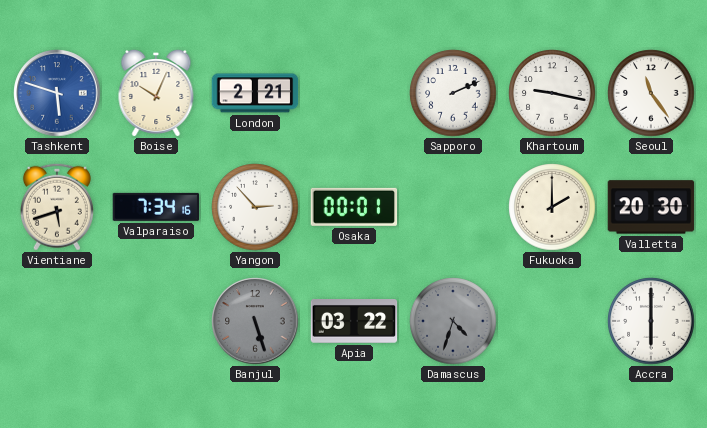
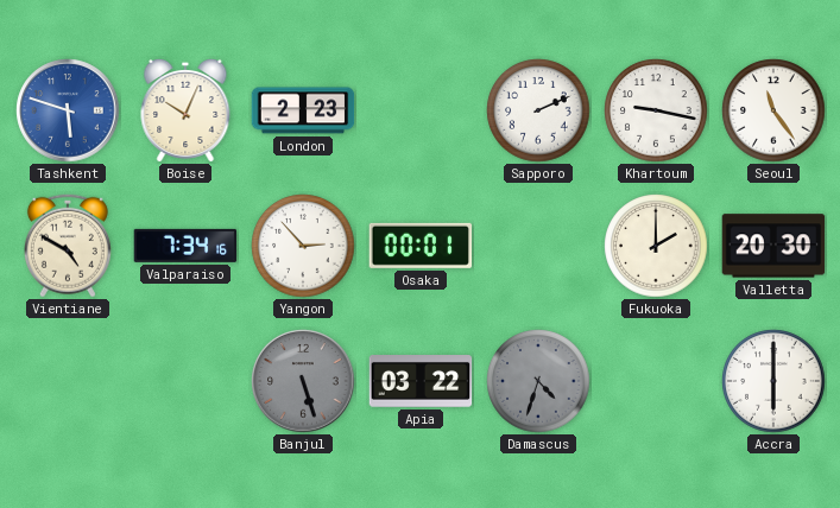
London: 2:21 -> 2:23
Vientiane: 5:42 -> 4:50
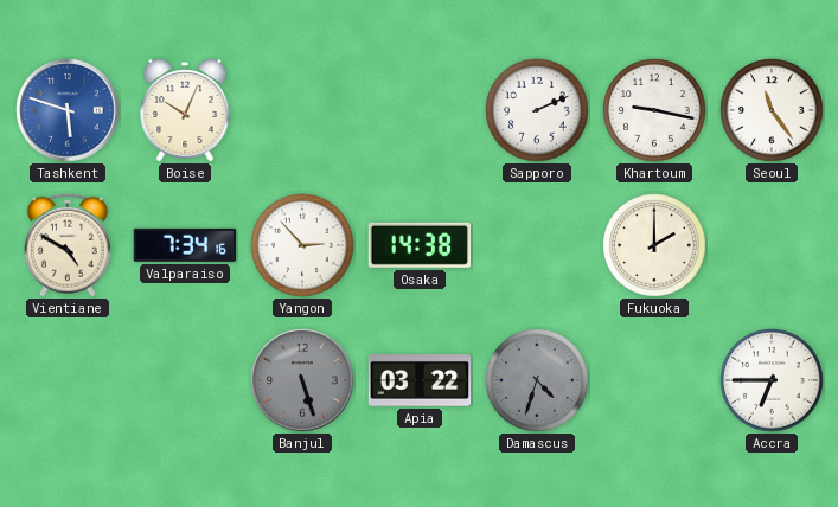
London: 2:23 -> none
Osaka: 00:01 -> 14:38
Valletta: 20:30 -> none
Accra: 6:00 -> 6:45
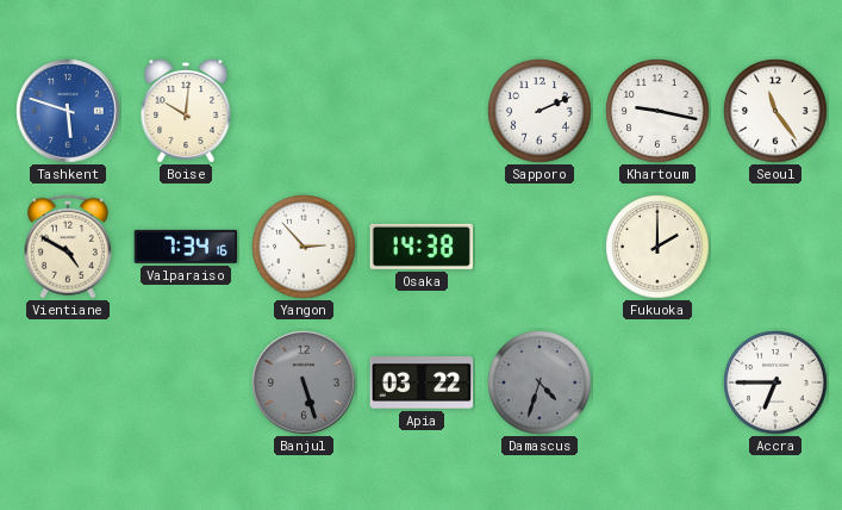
Boise: 10:04 -> 10:01
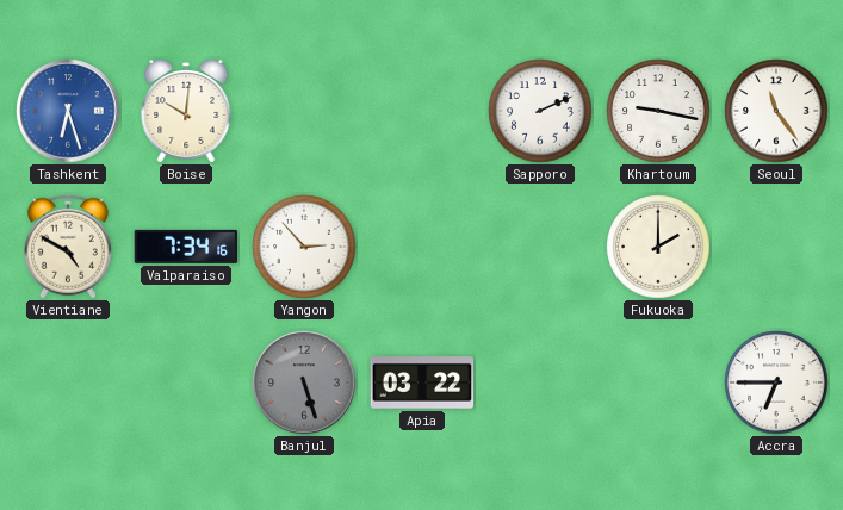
Tashkent: 5:48 -> 6:27
Osaka: 14:38 -> none
Damascus: 4:33 -> none
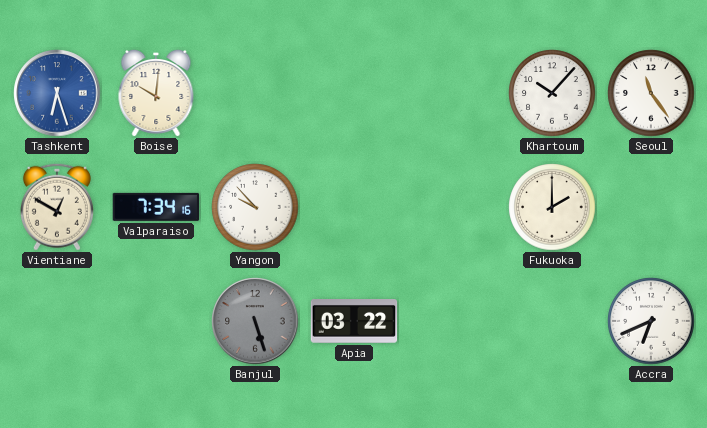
Sapporo: 2:11 -> none
Khartoum: 9:17 -> 10:07
Vientiane: 4:50 -> 12:50
Yangon: 2:53 -> 9:53
Accra: 6:45 -> 6:41
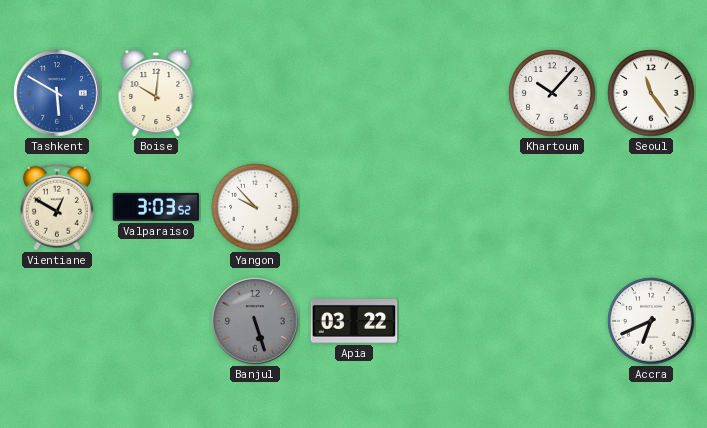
Tashkent: 6:27 -> 5:50
Valparaiso: 7:34 -> 3:03
Fukuoka: 2:00 -> none
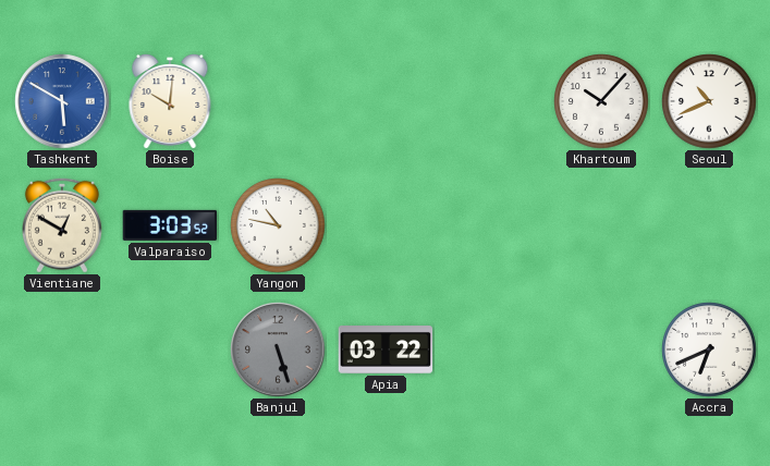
Seoul: 11:24 -> 10:41
Yangon: 9:53 -> 10:47
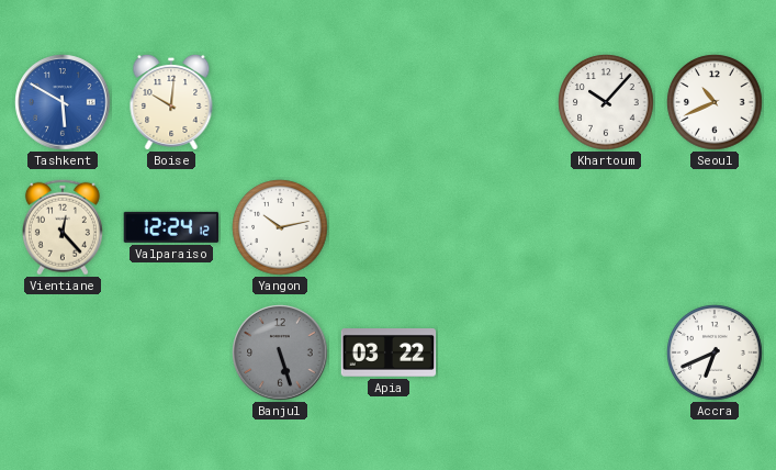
Vientiane: 12:50 -> 12:23
Valparaiso: 3:03 -> 12:24
Yangon: 10:47 -> 10:13
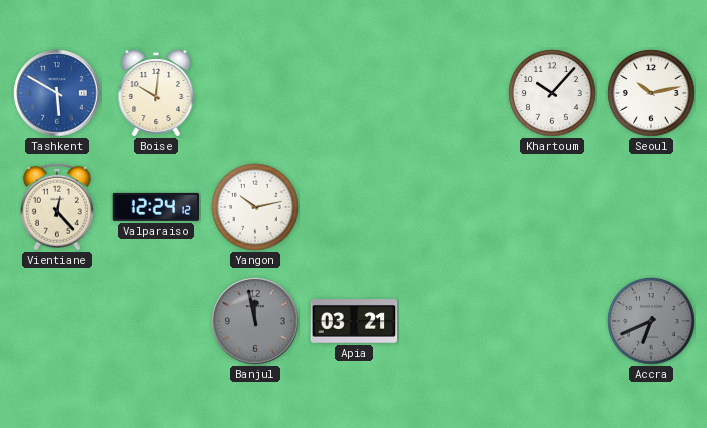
Seoul: 10:41 -> 10:13
Banjul: 5:27 -> 11:58
Apia: 03:22 -> 03:21
Accra dial: white -> grey
